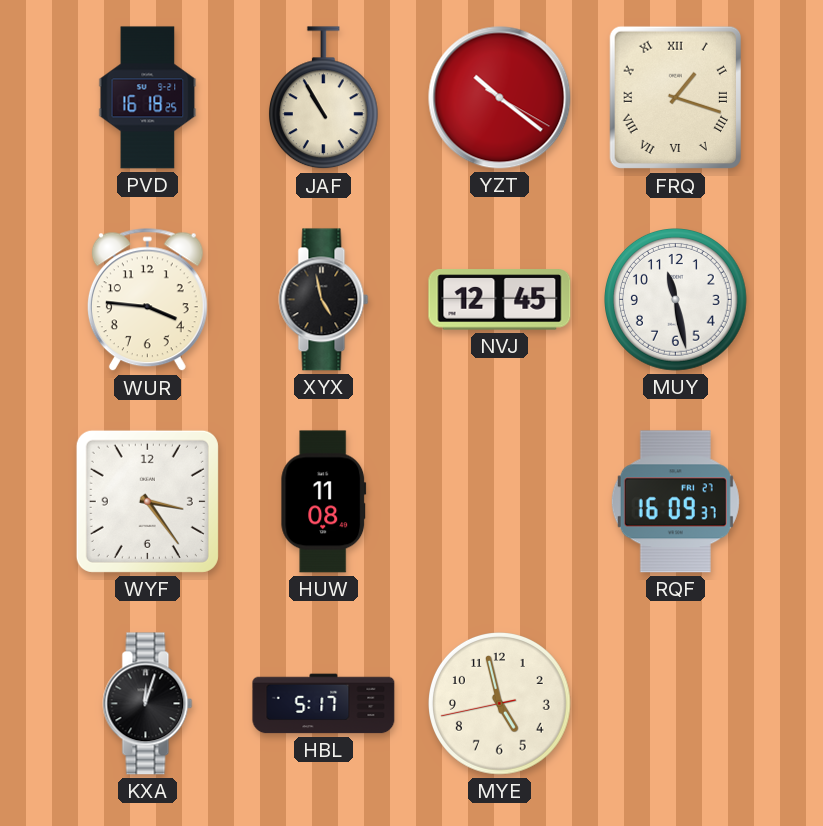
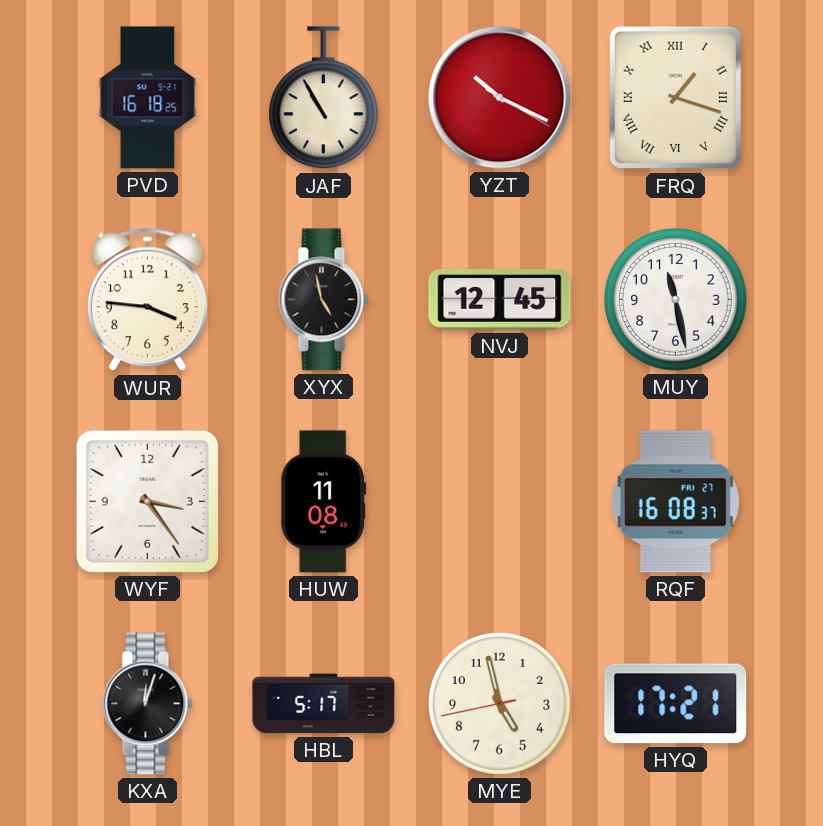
YZT: 10:21 -> 10:19
RQF: 16:09 -> 16:08
HYQ: none -> 17:21
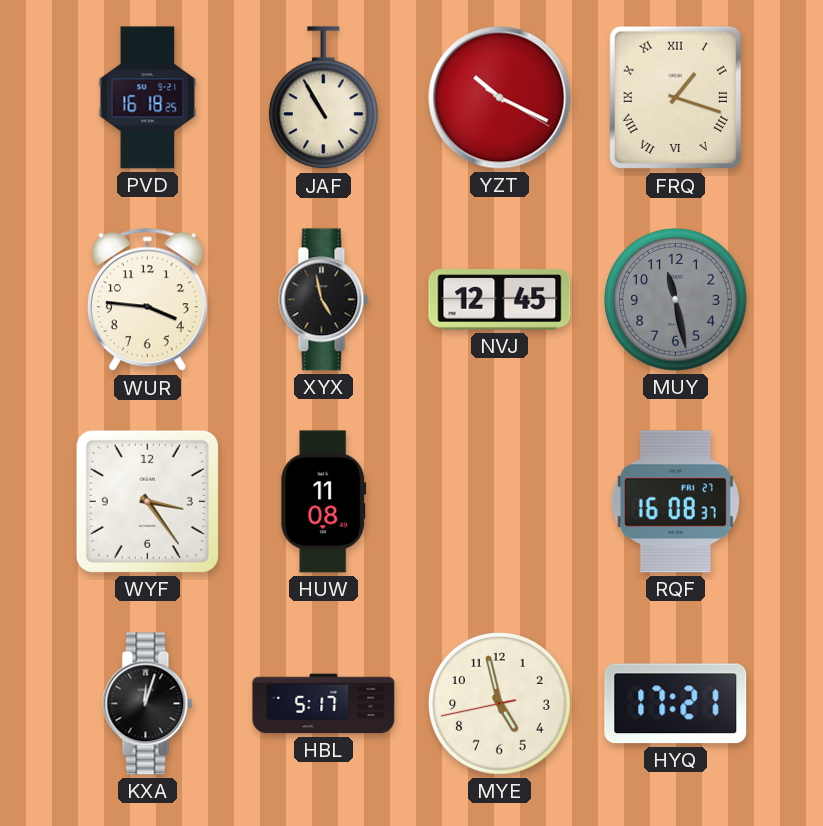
MUY dial: white -> grey
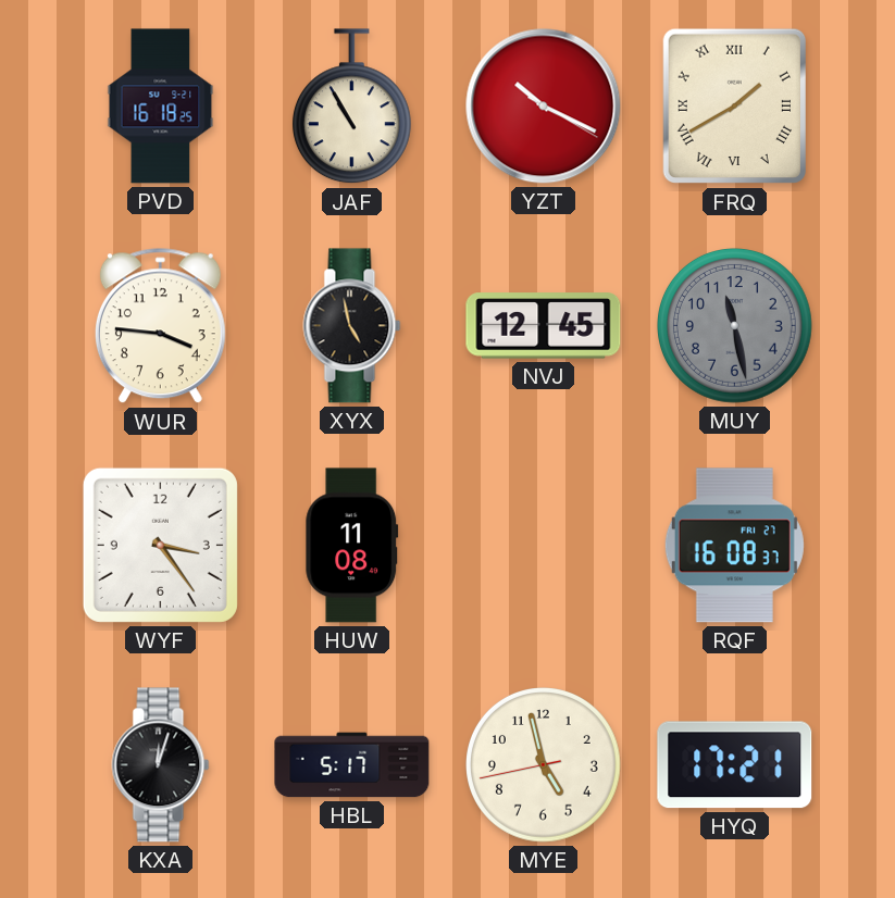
FRQ: 1:18 -> 1:40
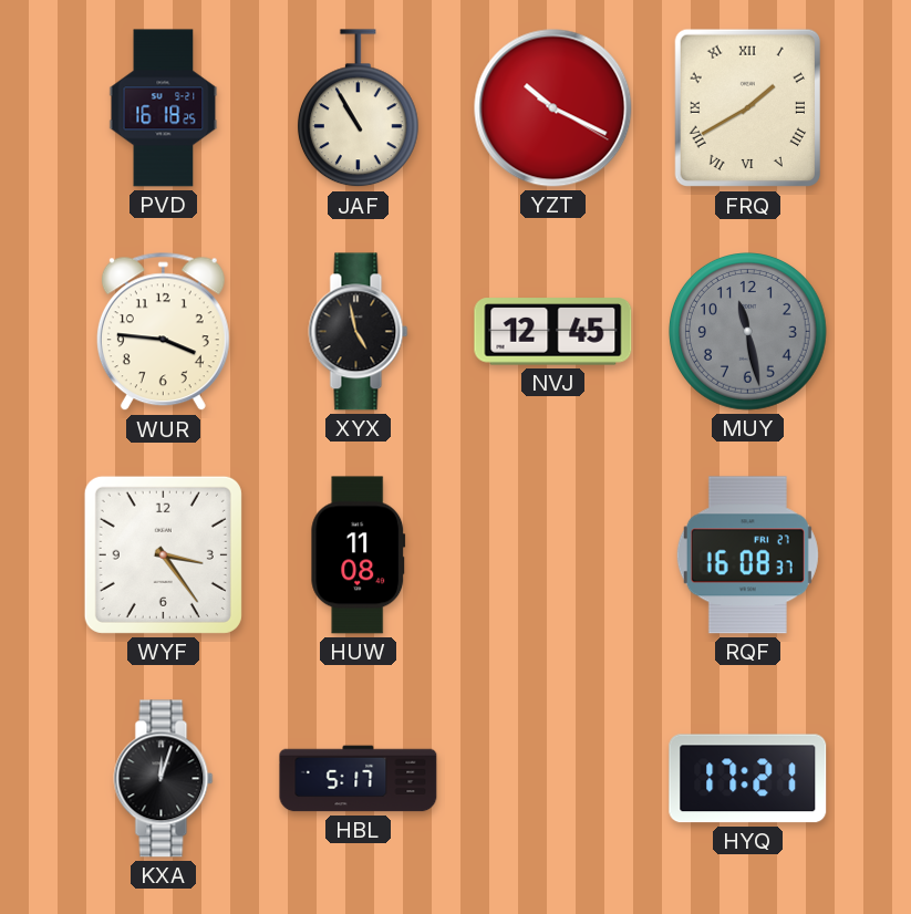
MYE: 4:57 -> none
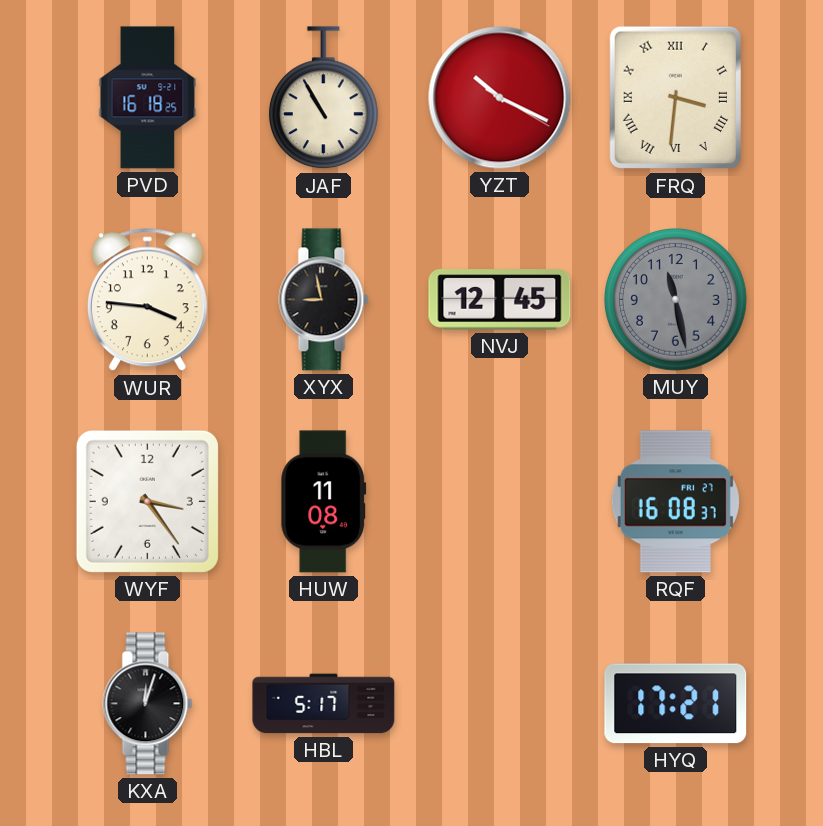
FRQ: 1:40 -> 3:31
XYX: 4:58 -> 8:58
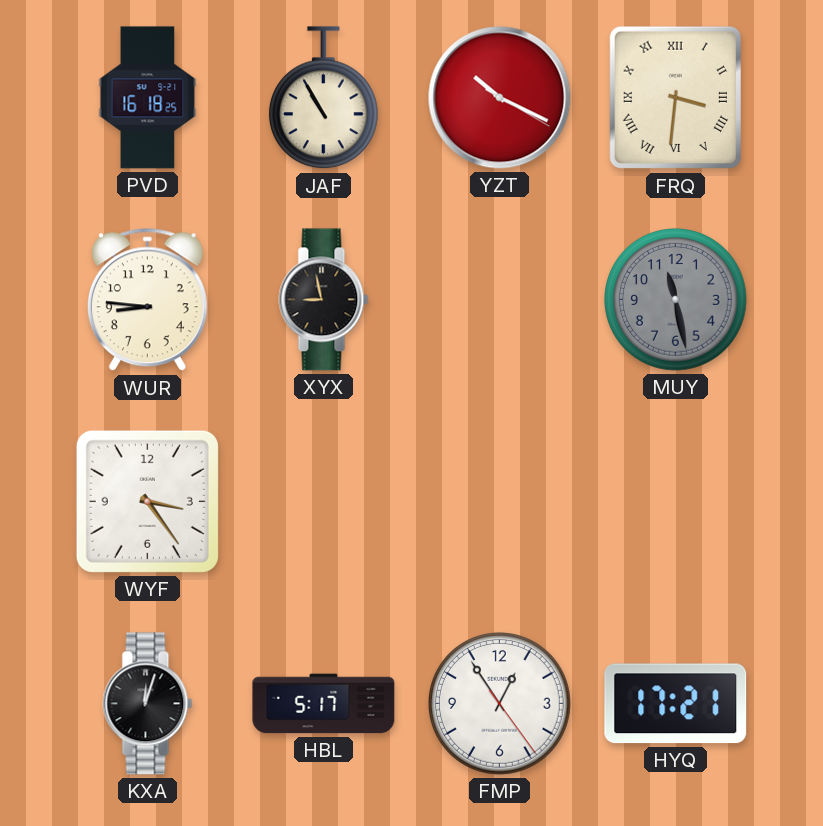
WUR: 3:46 -> 8:46
NVJ: 12:45 -> none
HUW: 11:08 -> none
RQF: 16:08 -> none
FMP: none -> 12:54
